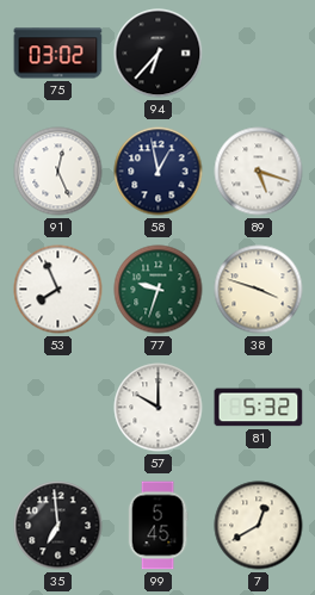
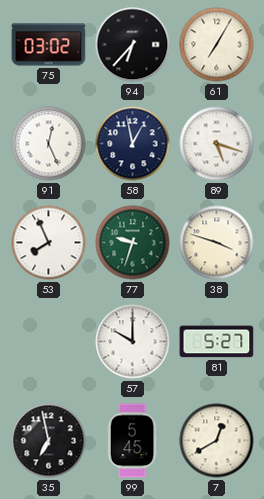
61: none -> 7:05
81: 5:32 -> 5:27
35: 6:59 -> 6:58
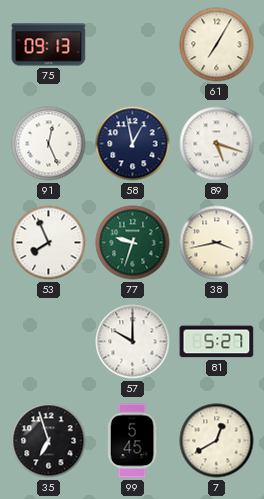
75: 03:02 -> 09:13
94: 6:37 -> none
38: 3:48 -> 3:43
35: 6:58 -> 6:57
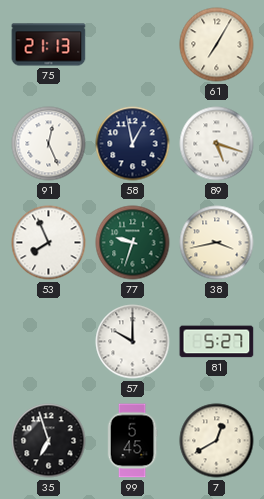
75: 09:13 -> 21:13
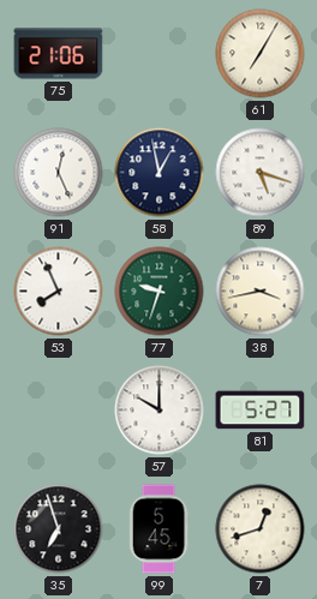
75: 21:13 -> 21:06
7: 12:40 -> 12:42
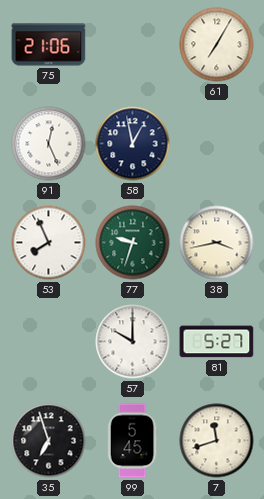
89: 5:18 -> none
7: 12:42 -> 11:42
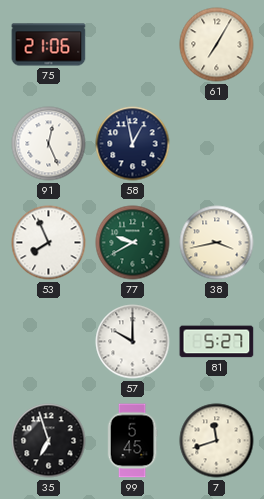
77: 9:33 -> 9:40
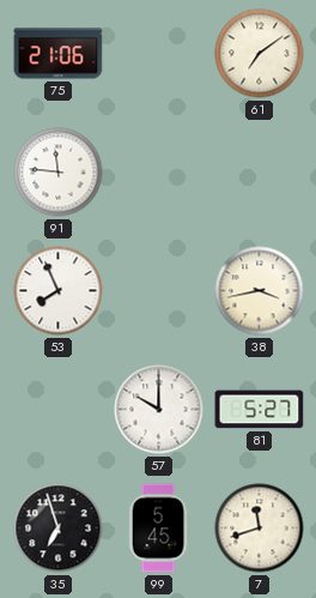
61: 7:05 -> 7:09
91: 12:26 -> 11:46
58: 12:58 -> none
77: 9:40 -> none
